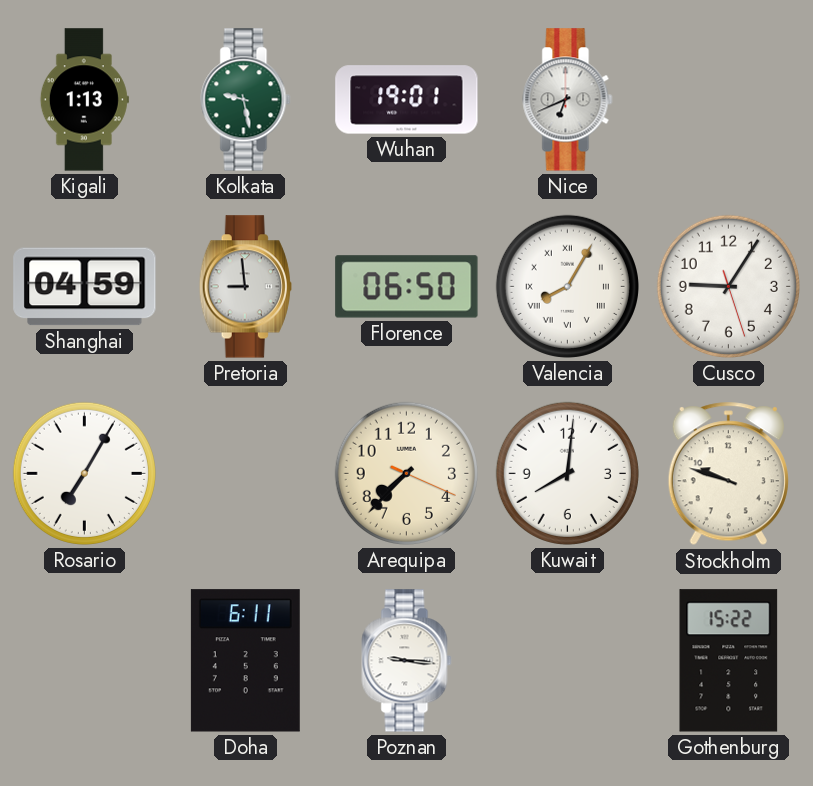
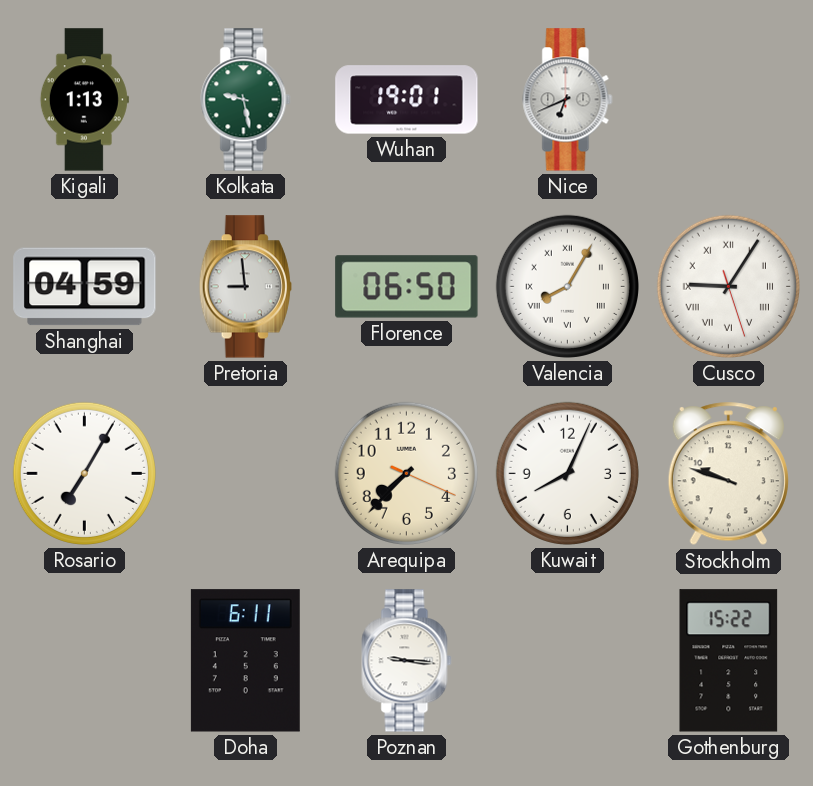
Cusco numerals: Arabic -> Roman
Kuwait: 8:01 -> 8:04
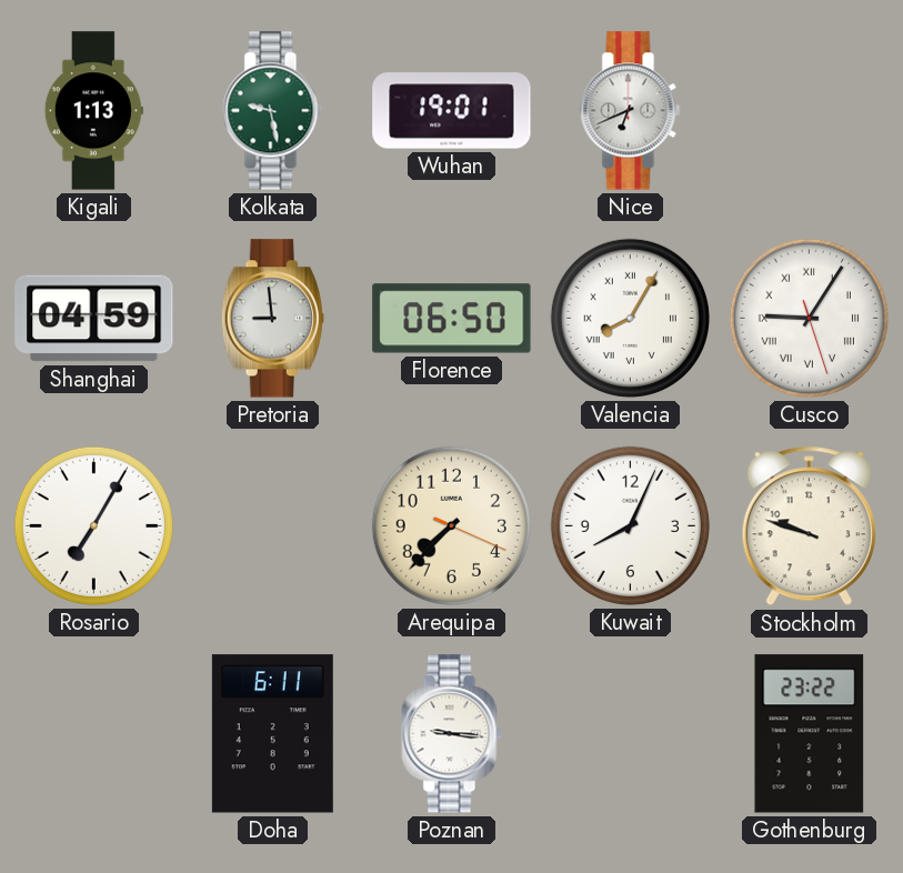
Gothenburg: 15:22 -> 23:22
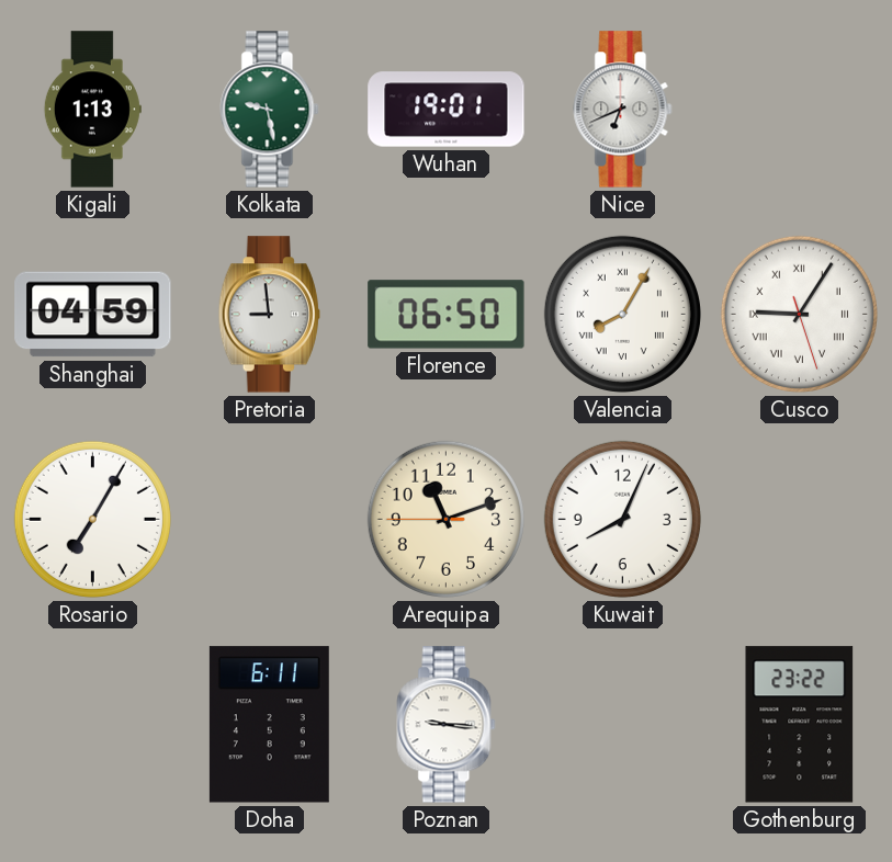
Arequipa: 7:37 -> 11:11
Stockholm: 9:48 -> none
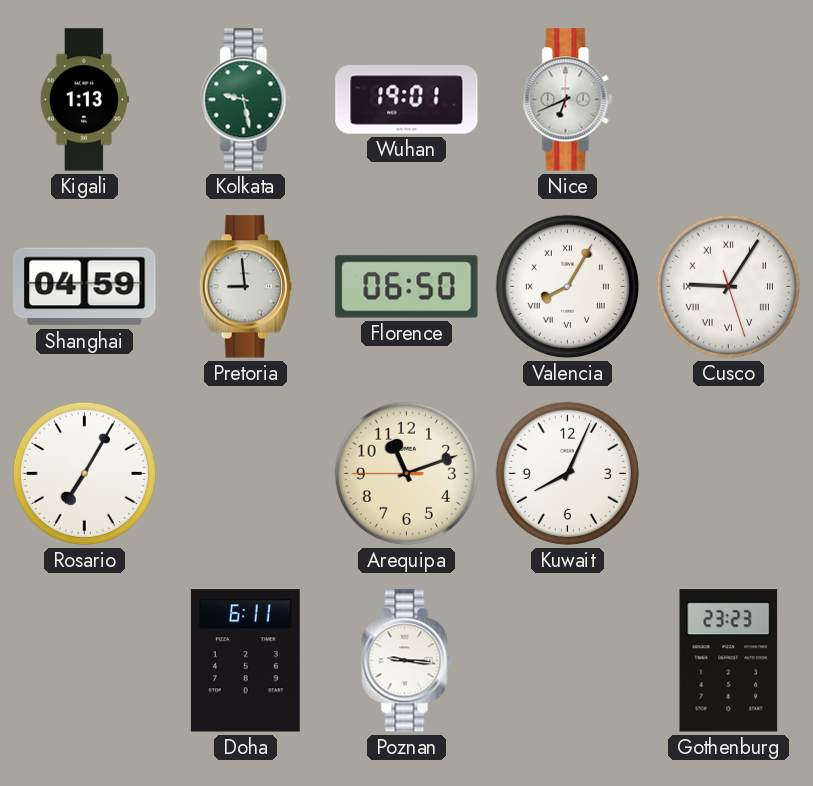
Gothenburg: 23:22 -> 23:23
